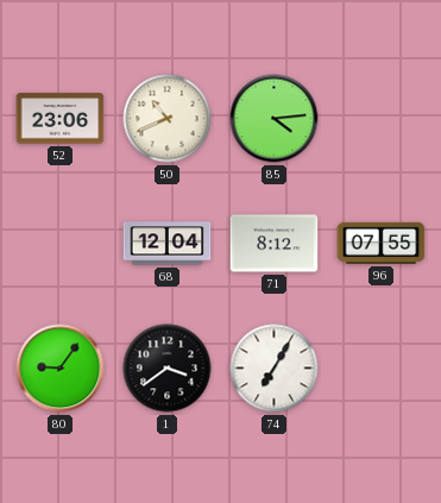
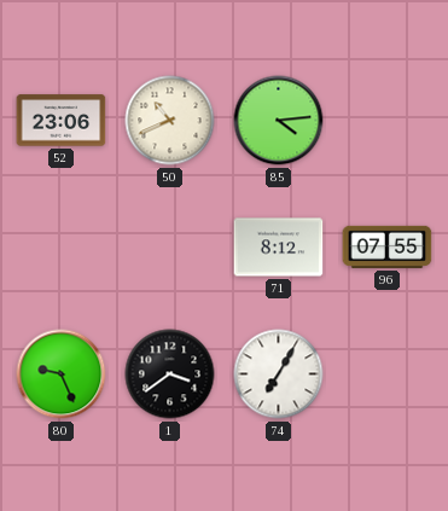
68: 12:04 -> none
80: 9:06 -> 9:26
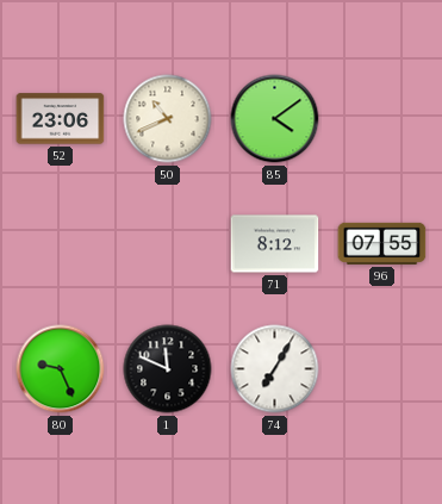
85: 4:14 -> 4:09
1: 3:39 -> 11:49
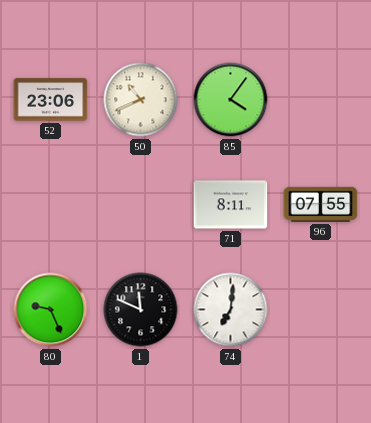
85: 4:09 -> 4:06
71: 8:12 -> 8:11
74: 7:05 -> 7:01
